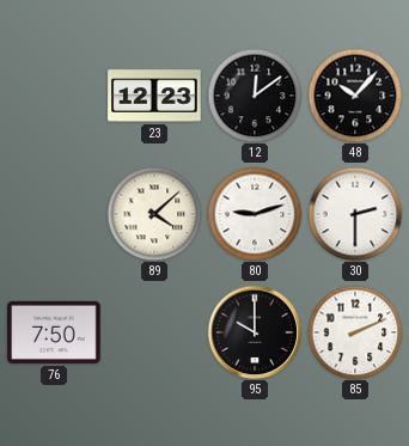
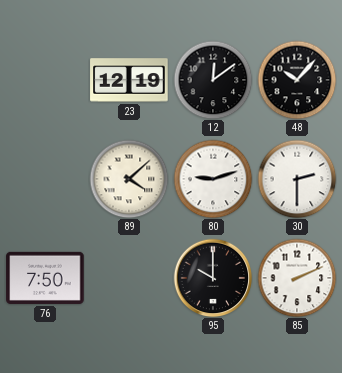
23: 12:23 -> 12:19
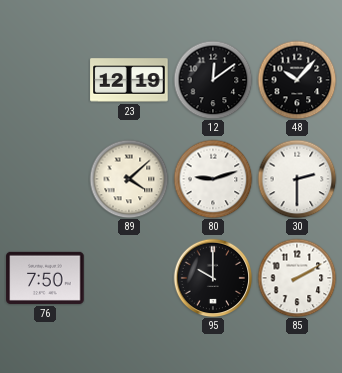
85: 2:11 -> 2:10
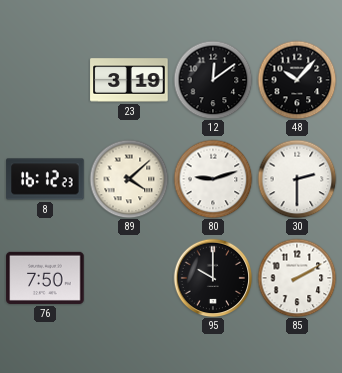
23: 12:19 -> 3:19
8: none -> 16:12
